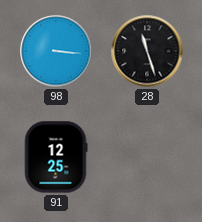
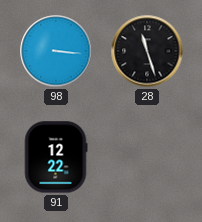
91: 12:25 -> 12:22
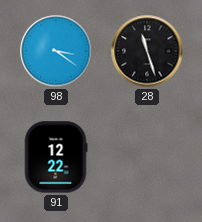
98: 3:16 -> 3:21
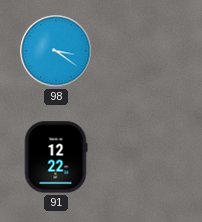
28: 11:27 -> none
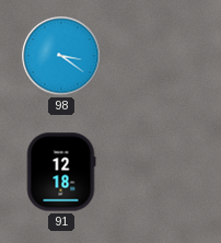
91: 12:22 -> 12:18
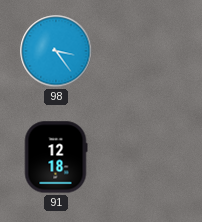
98: 3:21 -> 3:24
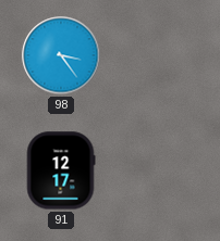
91: 12:18 -> 12:17
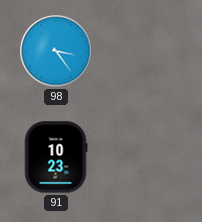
91: 12:17 -> 10:23
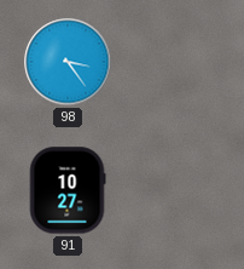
91: 10:23 -> 10:27
